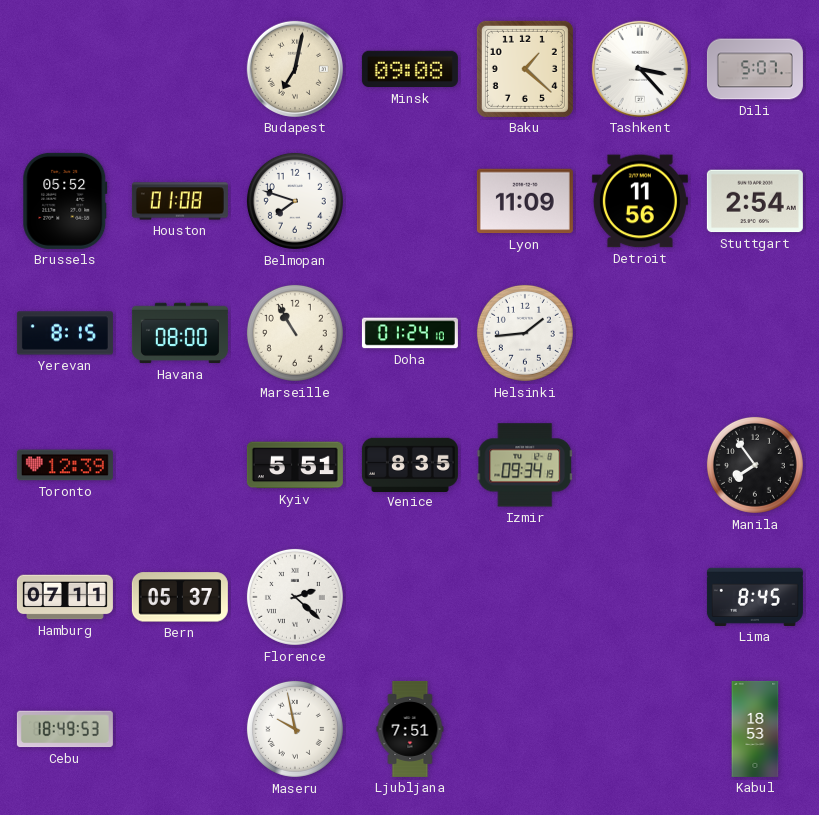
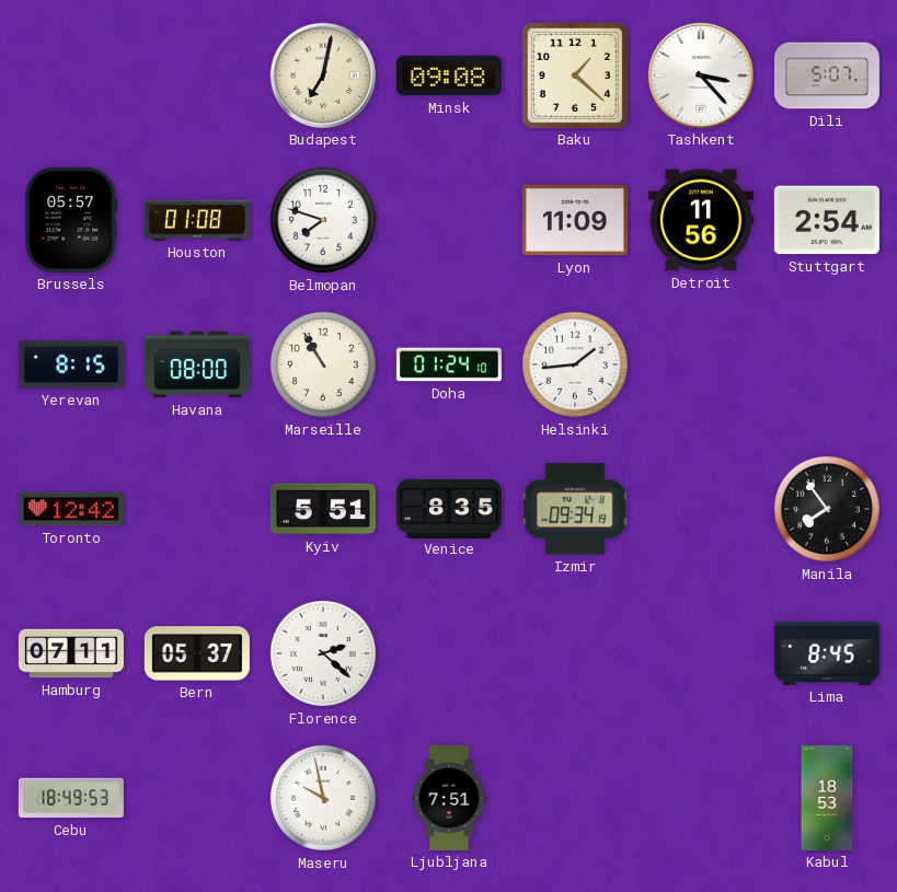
Brussels: 05:52 -> 05:57
Toronto: 12:39 -> 12:42
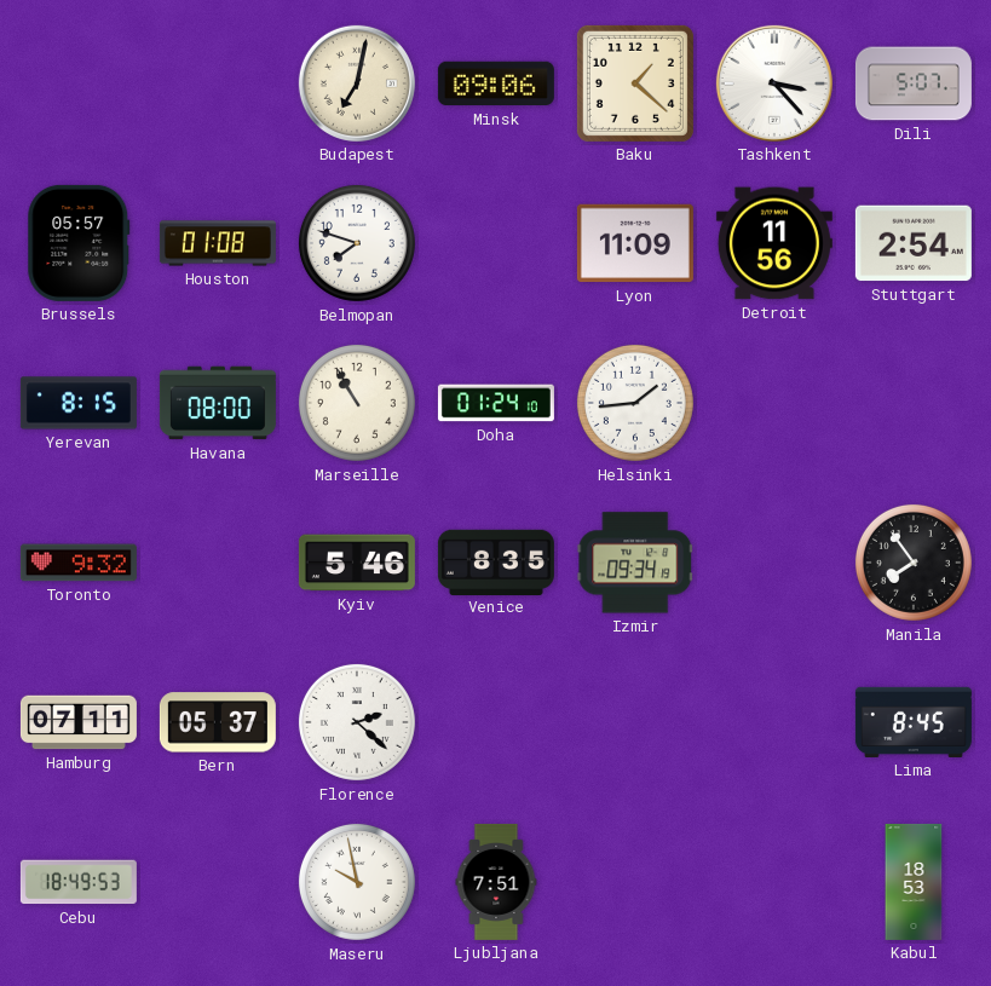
Minsk: 09:08 -> 09:06
Toronto: 12:42 -> 9:32
Kyiv: 5:51 -> 5:46
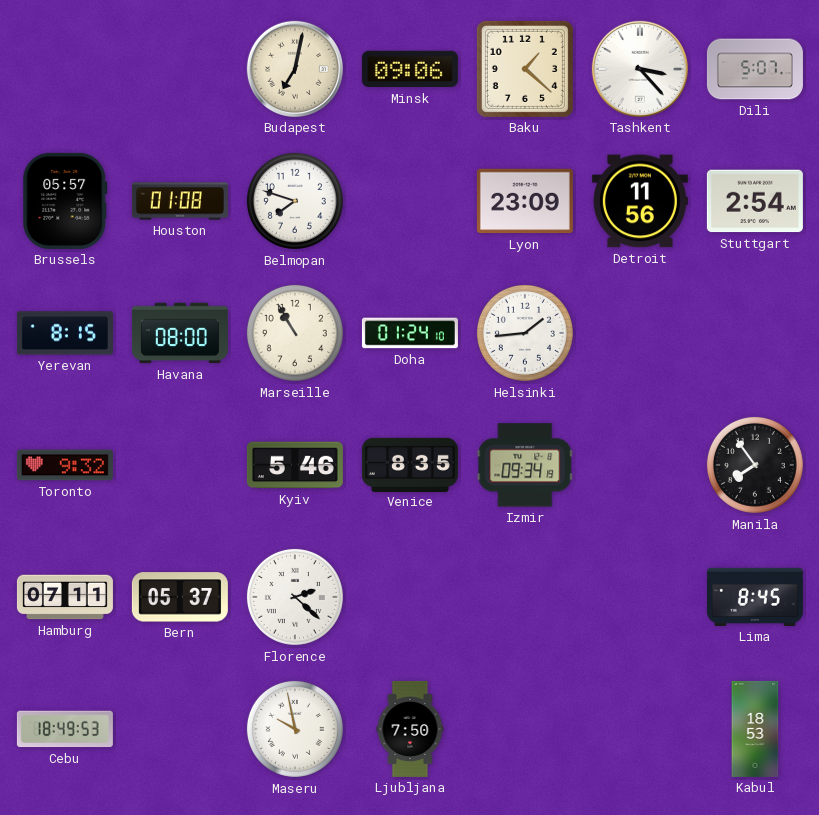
Lyon: 11:09 -> 23:09
Ljubljana: 7:51 -> 7:50
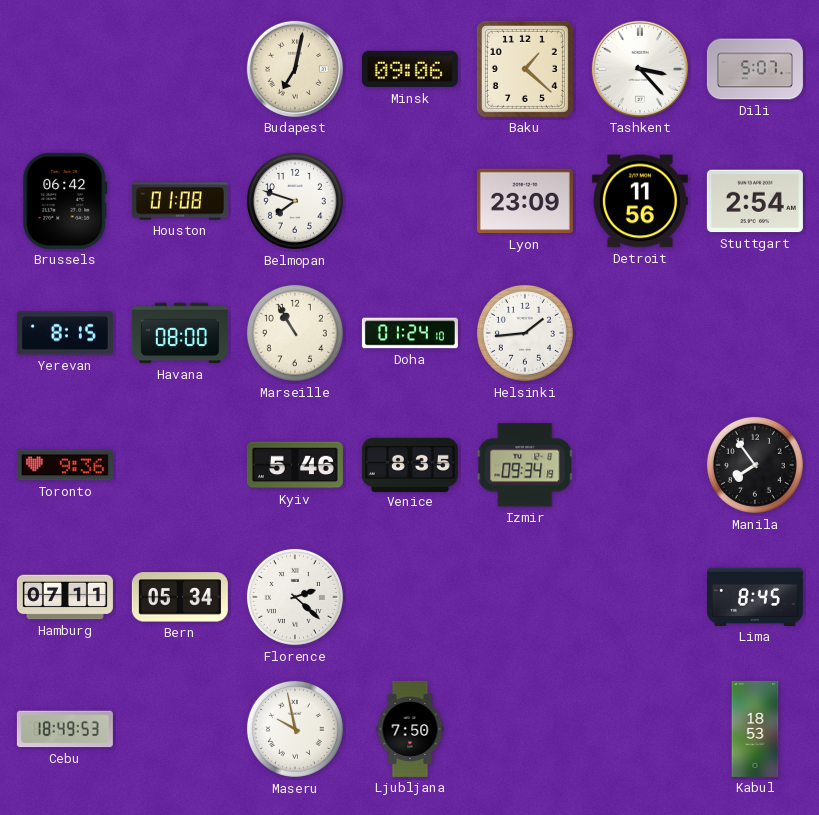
Brussels: 05:57 -> 06:42
Toronto: 9:32 -> 9:36
Bern: 05:37 -> 05:34
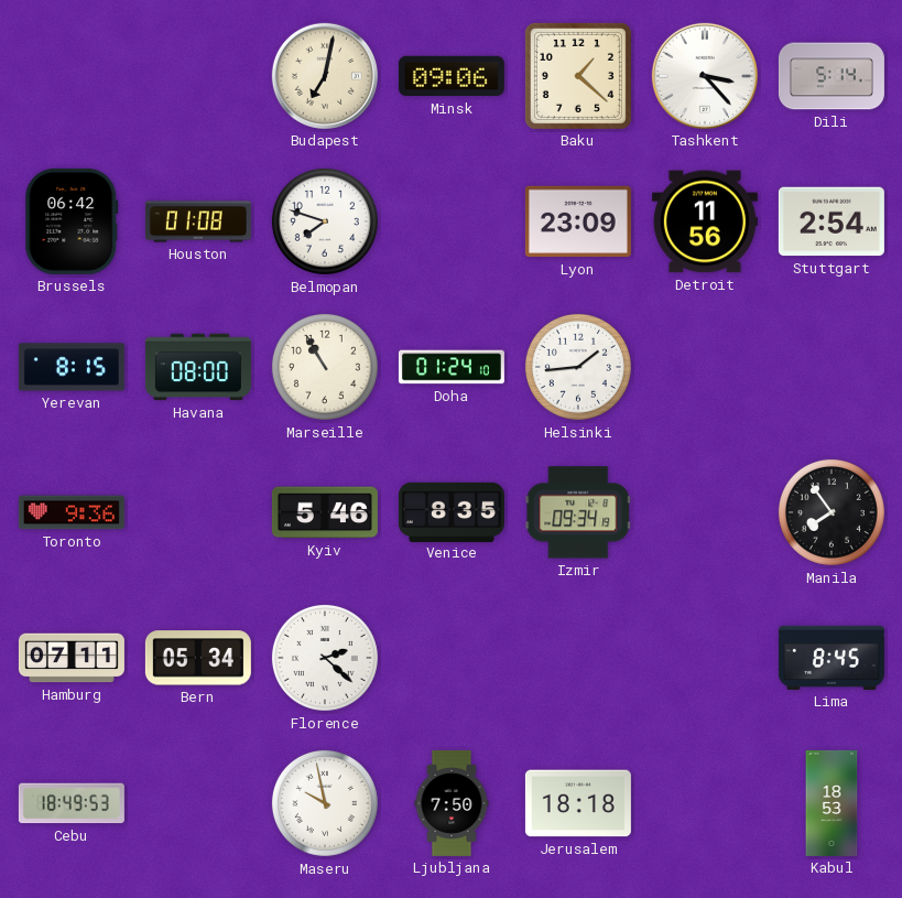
Dili: 5:07 -> 5:14
Jerusalem: none -> 18:18
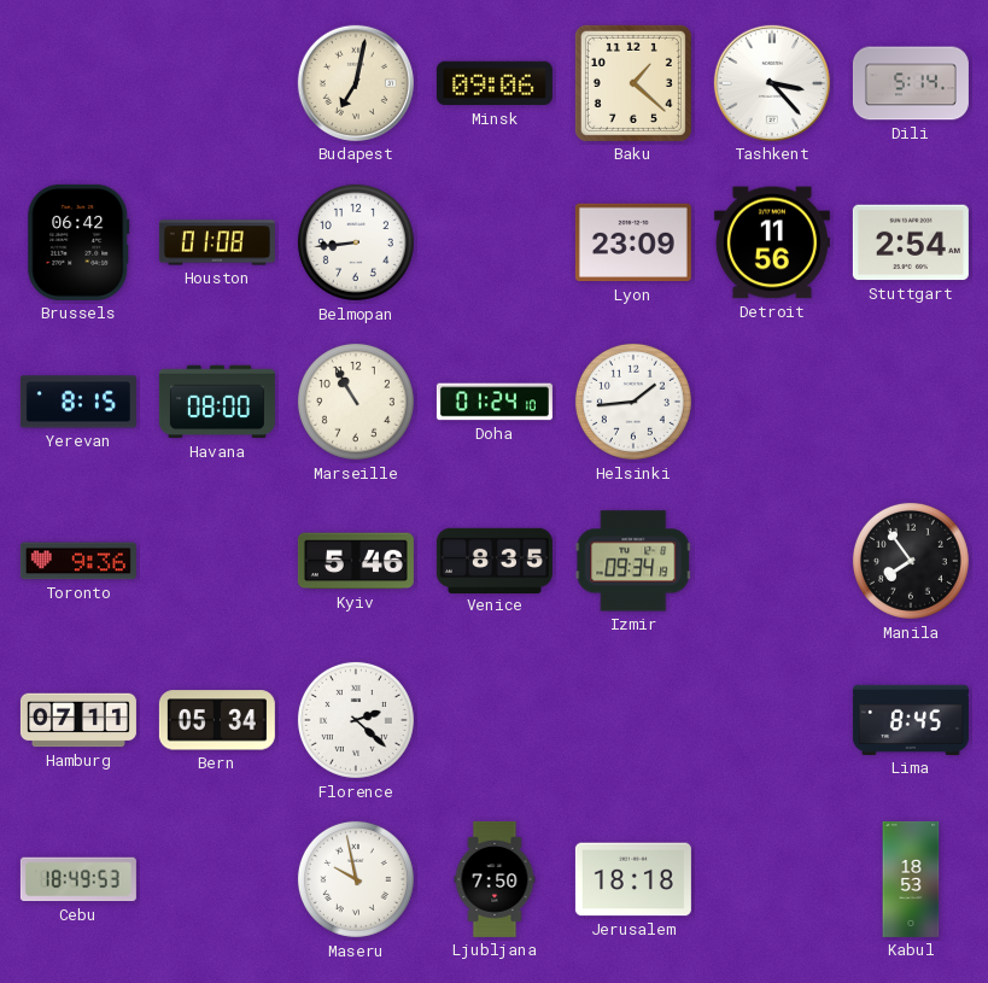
Belmopan: 7:48 -> 8:44
